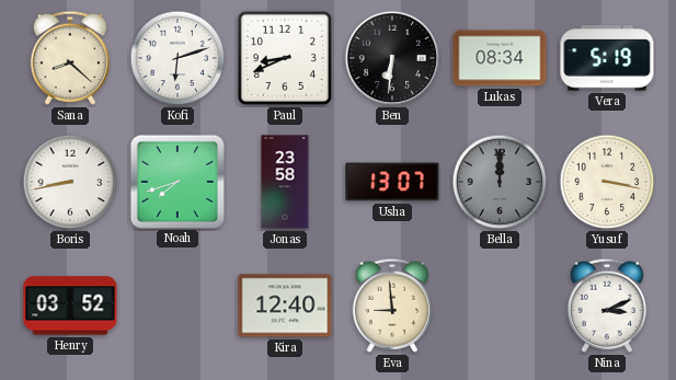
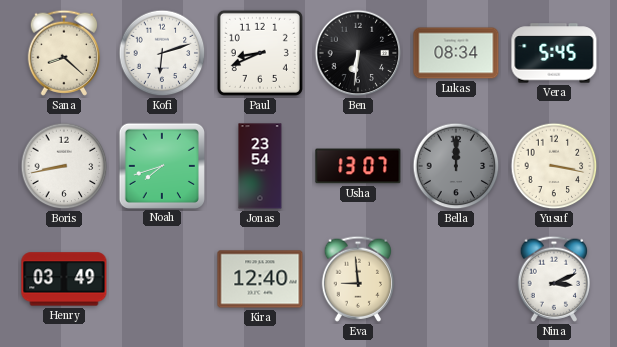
Vera: 5:19 -> 5:45
Jonas: 23:58 -> 23:54
Henry: 03:52 -> 03:49
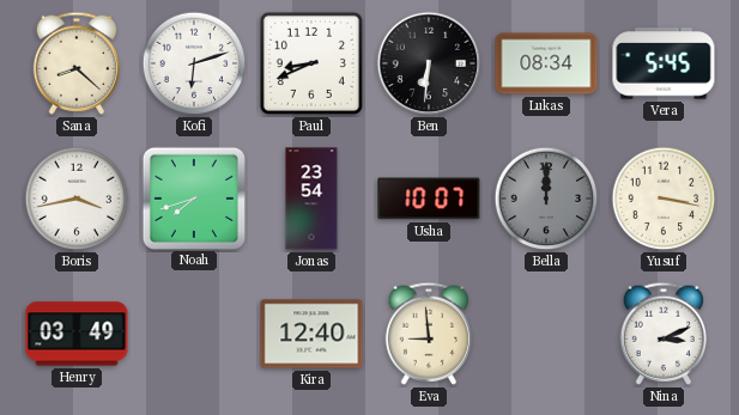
Boris: 8:43 -> 3:43
Usha: 13:07 -> 10:07
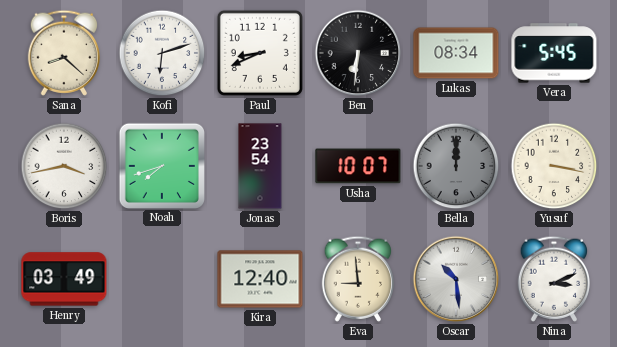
Oscar: none -> 10:29
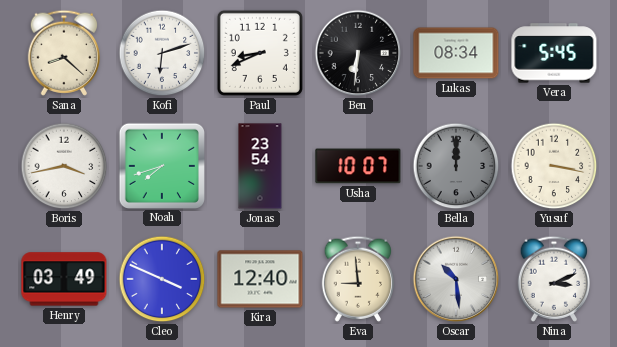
Cleo: none -> 3:49
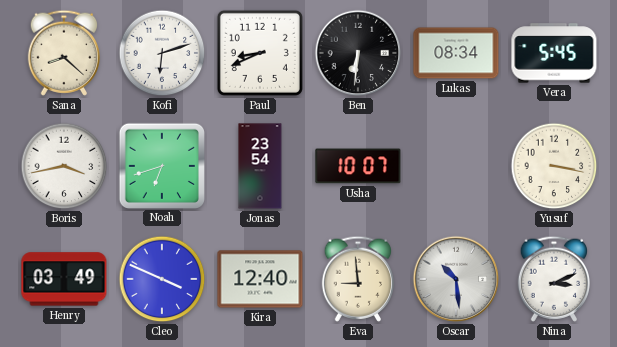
Noah: 7:42 -> 6:42
Bella: 12:00 -> none
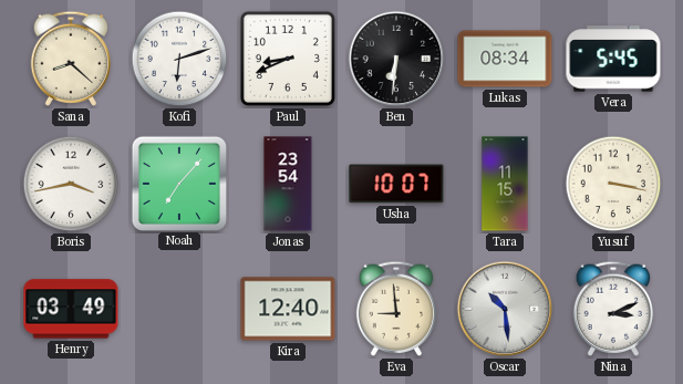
Noah: 6:42 -> 7:07
Tara: none -> 11:15
Cleo: 3:49 -> none
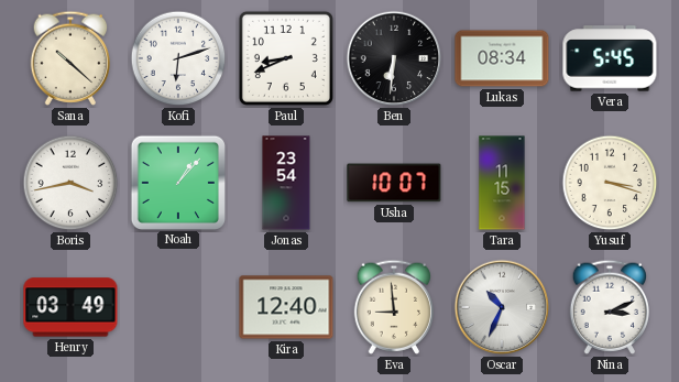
Sana: 8:22 -> 10:22
Noah: 7:07 -> 1:07
Yusuf: 3:17 -> 3:18
Oscar: 10:29 -> 10:34
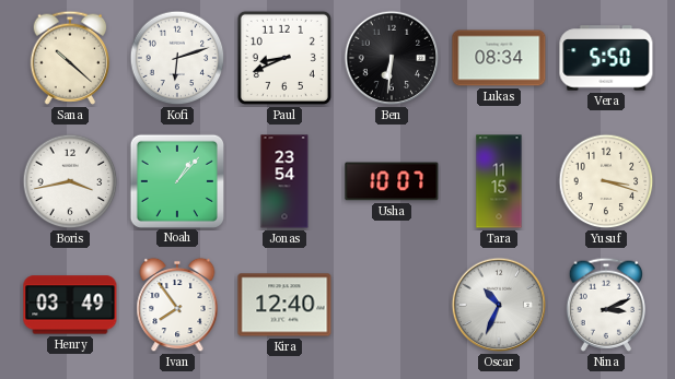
Vera: 5:45 -> 5:50
Ivan: none -> 7:54
Eva: 8:59 -> none
